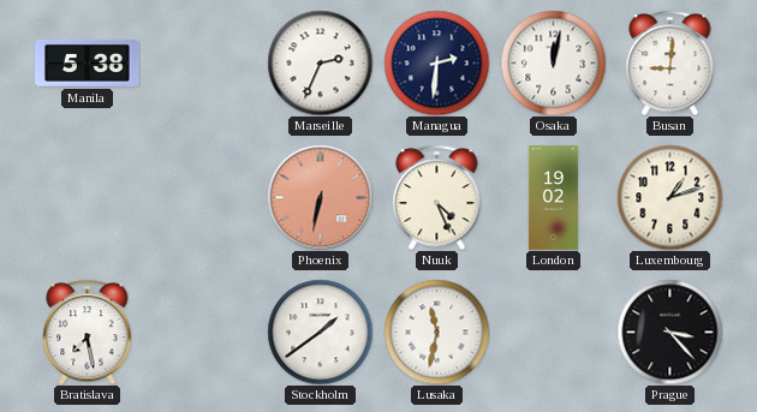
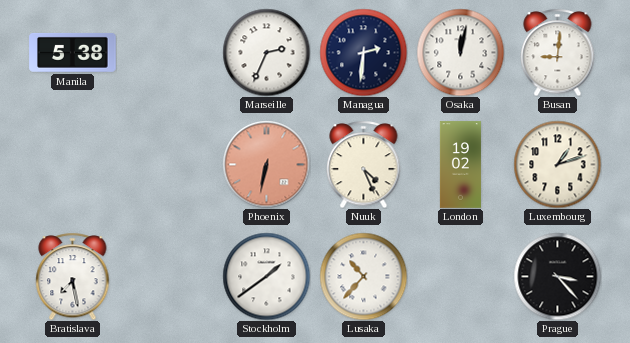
Lusaka: 11:32 -> 10:37
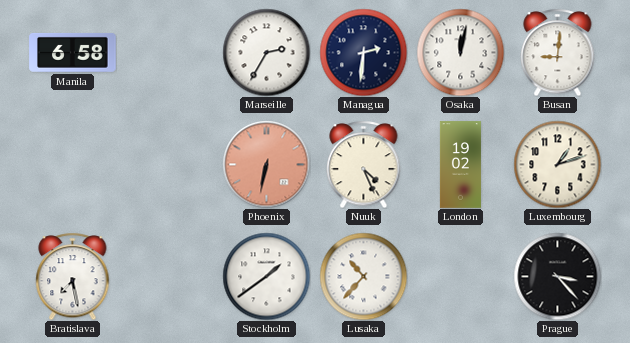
Manila: 5:38 -> 6:58
Marseille: 2:34 -> 2:35
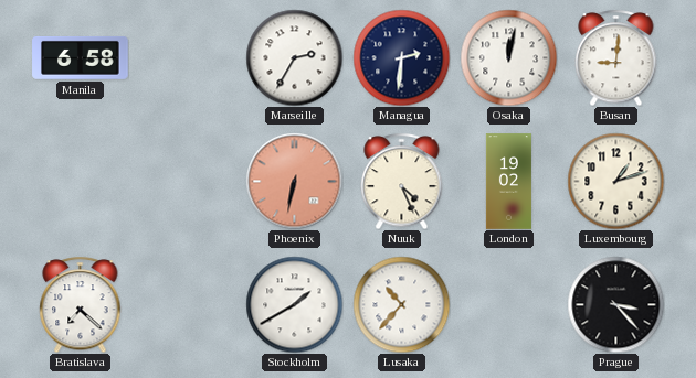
Bratislava: 7:28 -> 7:22
Stockholm: 1:39 -> 1:40
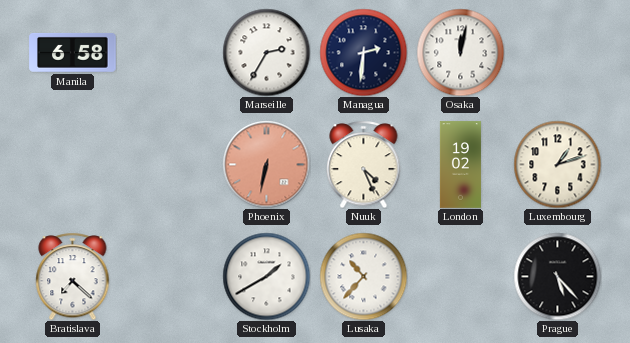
Busan: 9:01 -> none
Prague: 3:23 -> 5:23
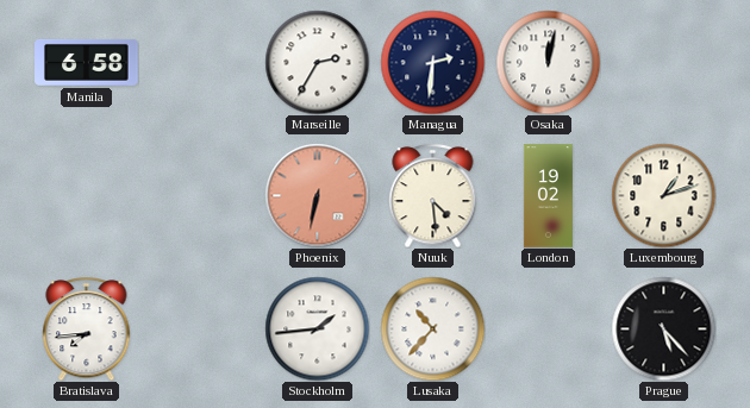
Nuuk: 4:26 -> 4:29
Bratislava: 7:22 -> 7:44
Stockholm: 1:40 -> 1:44
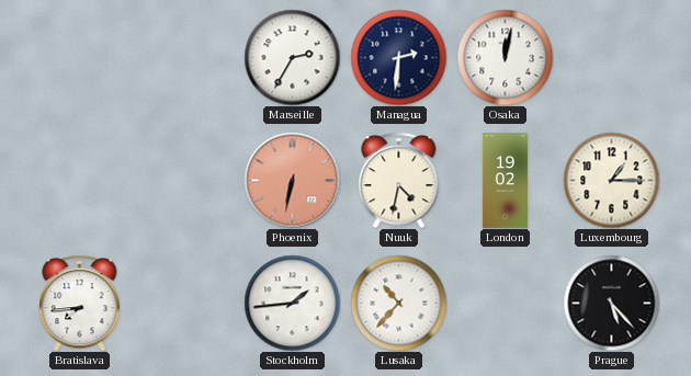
Manila: 6:58 -> none
Nuuk: 4:29 -> 4:32
Luxembourg: 1:12 -> 1:15
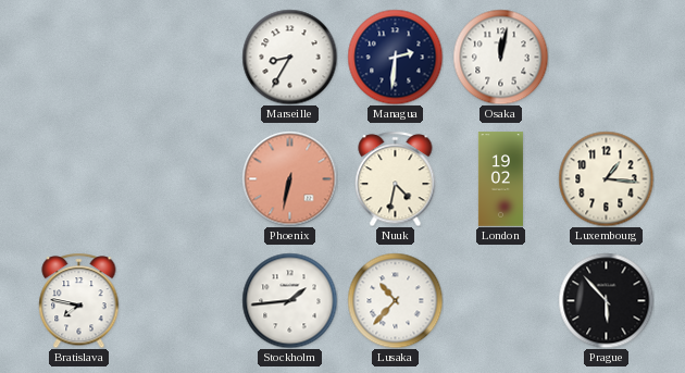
Marseille: 2:35 -> 8:35
Luxembourg: 1:15 -> 1:16
Bratislava: 7:44 -> 7:47
Prague: 5:23 -> 5:53
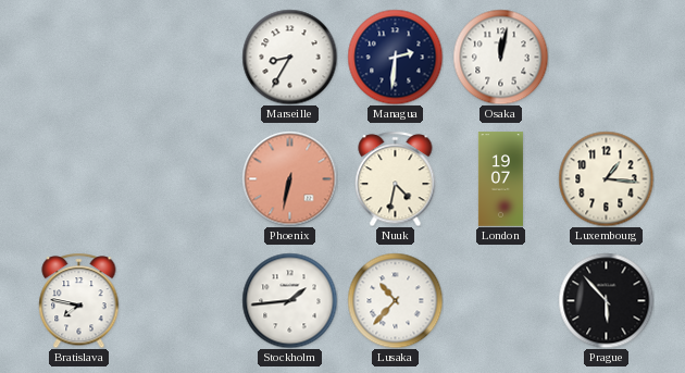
London: 19:02 -> 19:07
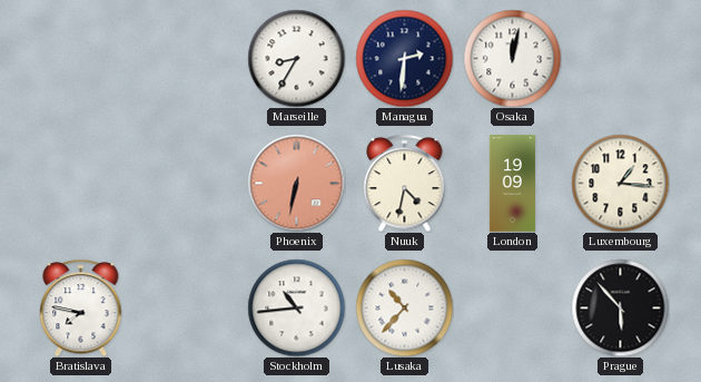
London: 19:07 -> 19:09
Stockholm: 1:44 -> 10:44
